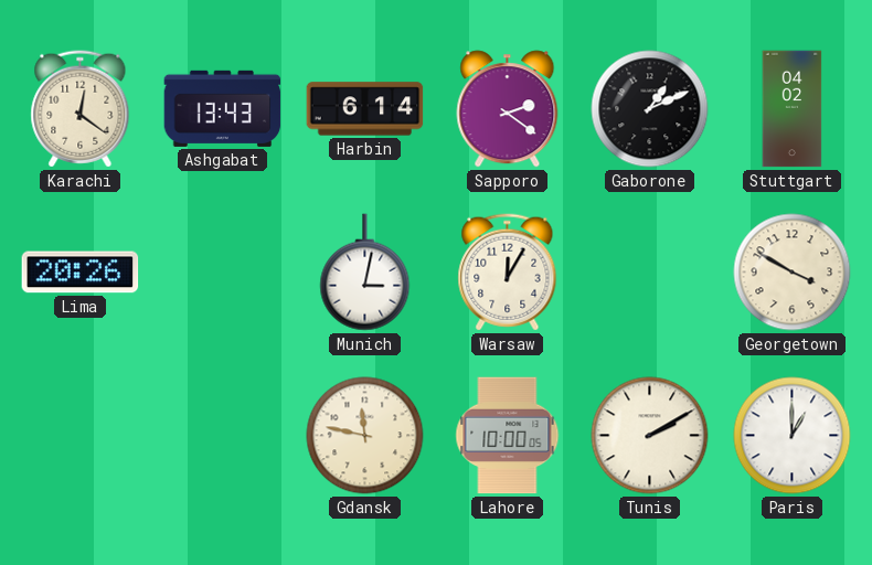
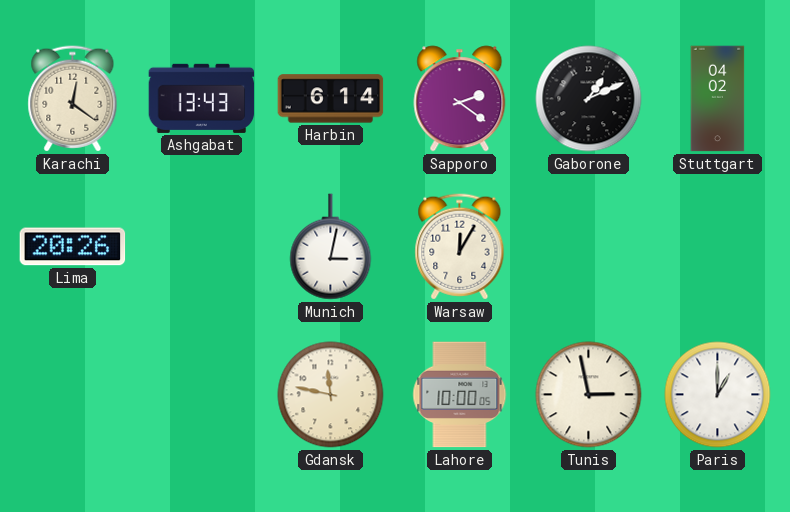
Georgetown: 3:50 -> none
Tunis: 2:10 -> 2:58
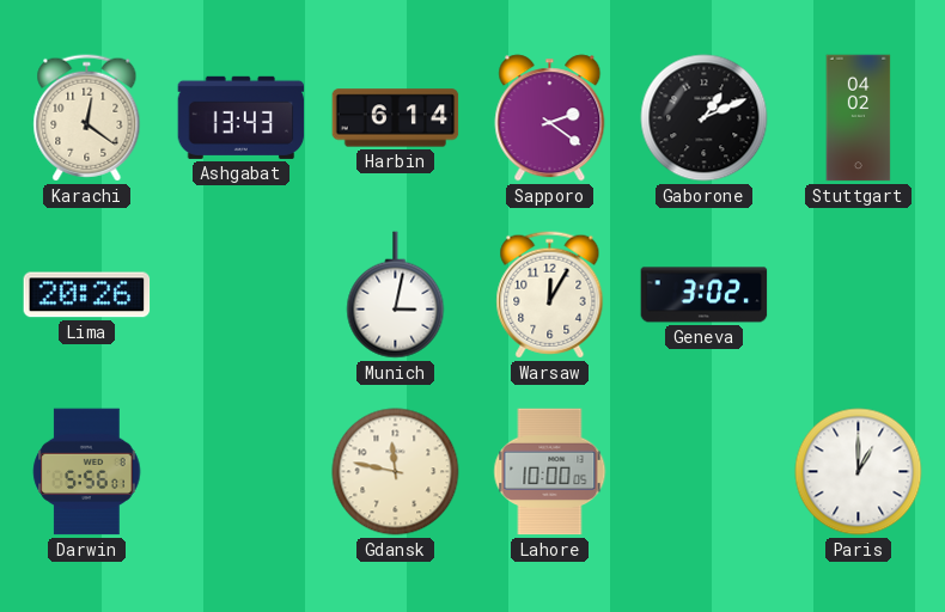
Geneva: none -> 3:02
Darwin: none -> 5:56
Tunis: 2:58 -> none
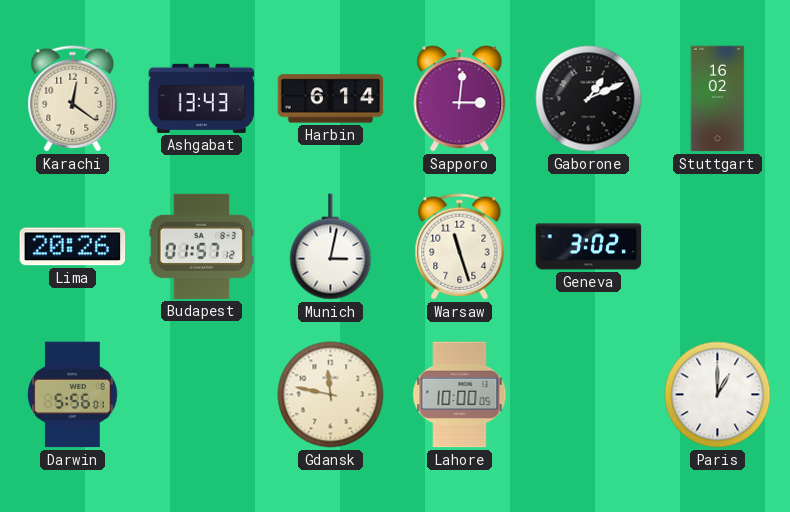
Sapporo: 2:21 -> 3:01
Stuttgart: 04:02 -> 16:02
Budapest: none -> 01:57
Warsaw: 12:05 -> 11:27
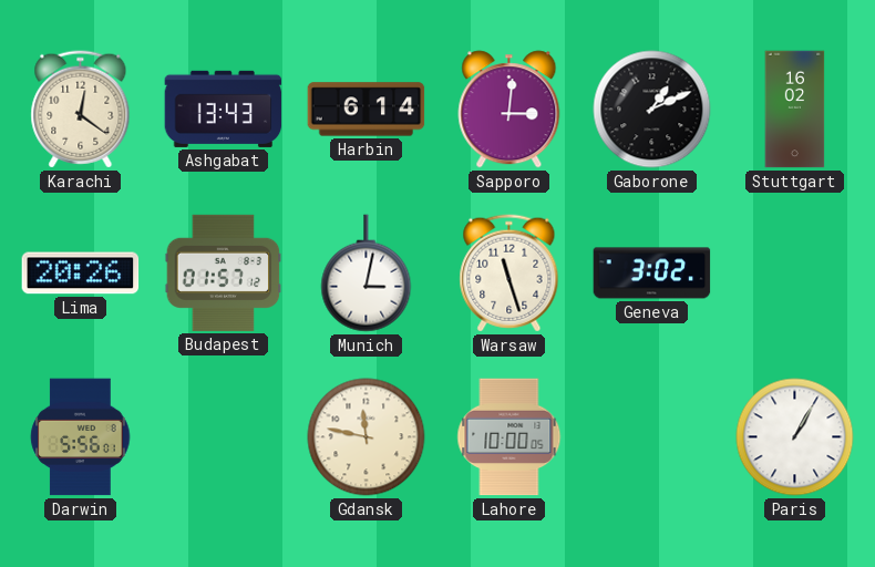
Paris: 1:00 -> 1:05
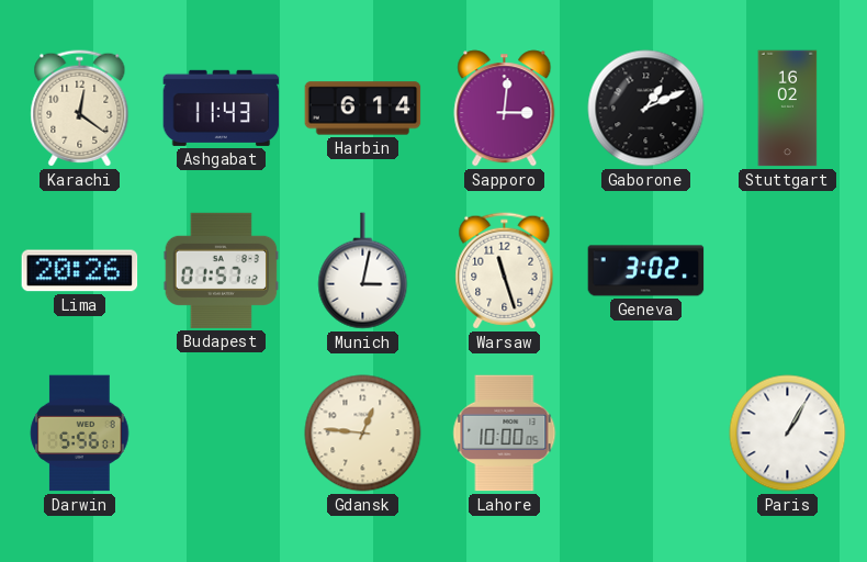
Ashgabat: 13:43 -> 11:43
Gdansk: 11:47 -> 12:46
